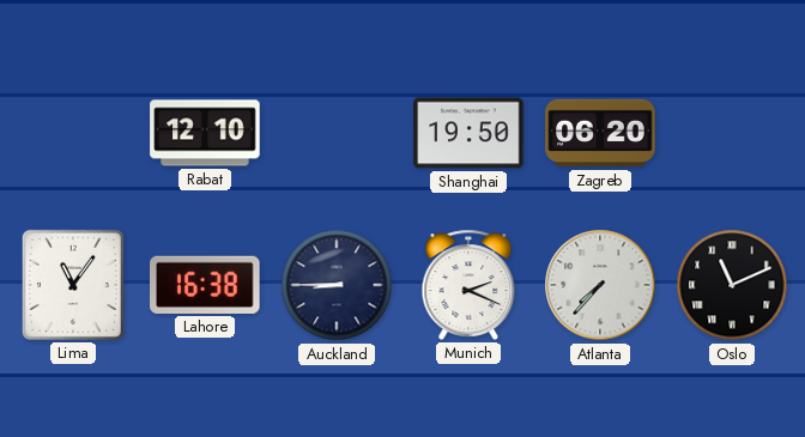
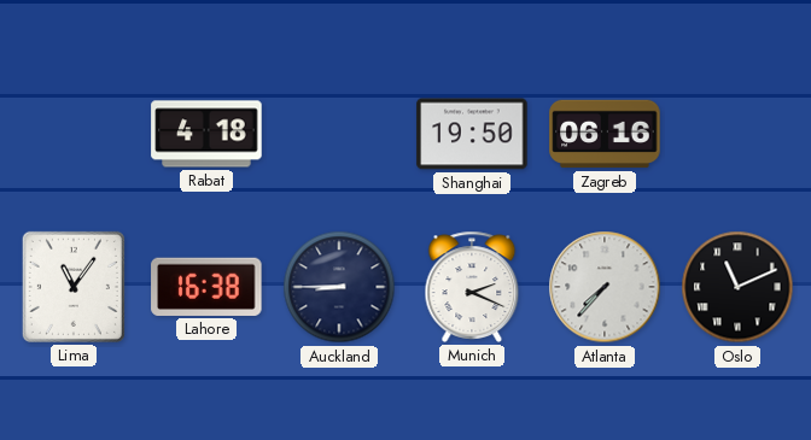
Rabat: 12:10 -> 4:18
Zagreb: 06:20 -> 06:16
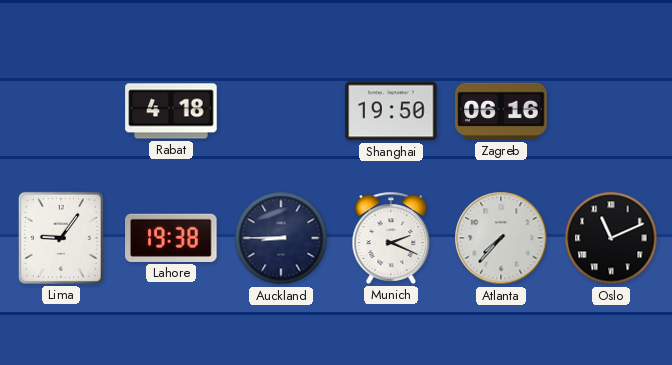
Lima: 11:06 -> 9:06
Lahore: 16:38 -> 19:38
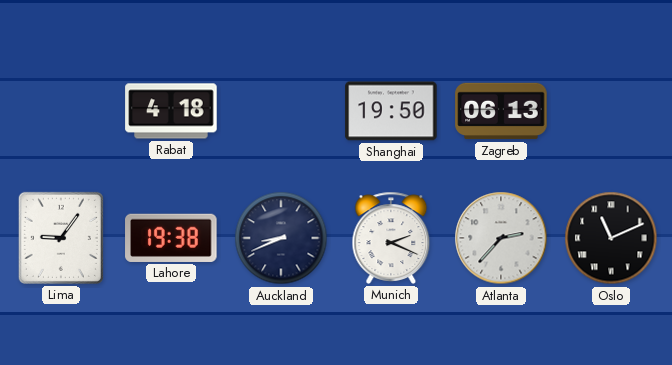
Zagreb: 06:16 -> 06:13
Auckland: 8:45 -> 8:41
Atlanta: 7:37 -> 2:37
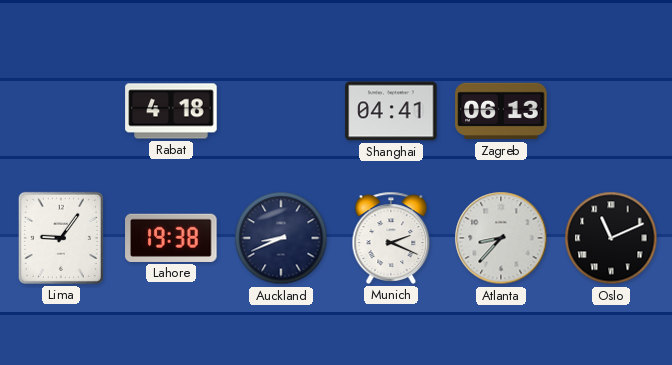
Shanghai: 19:50 -> 04:41
Atlanta: 2:37 -> 8:37
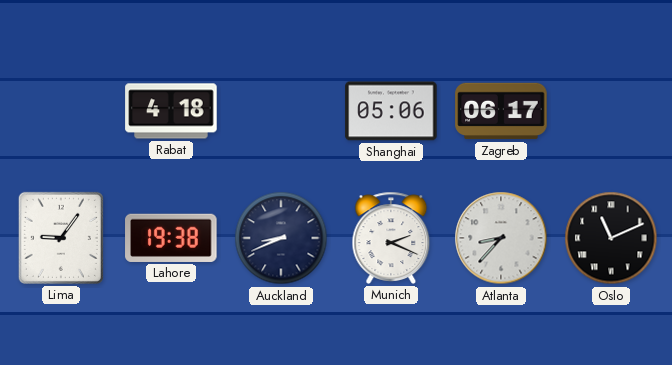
Shanghai: 04:41 -> 05:06
Zagreb: 06:13 -> 06:17
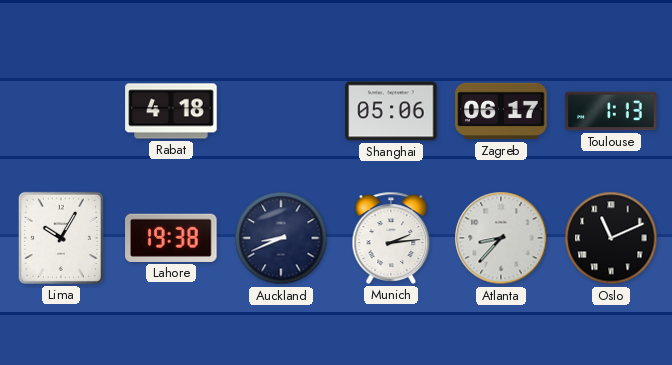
Toulouse: none -> 1:13
Lima: 9:06 -> 10:05
Munich: 2:19 -> 2:14
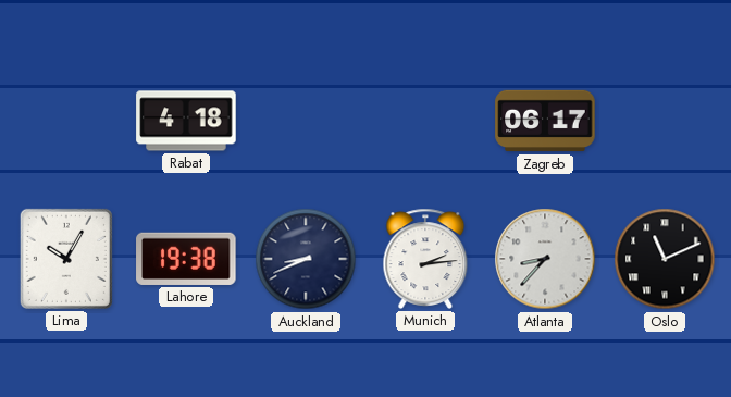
Shanghai: 05:06 -> none
Toulouse: 1:13 -> none
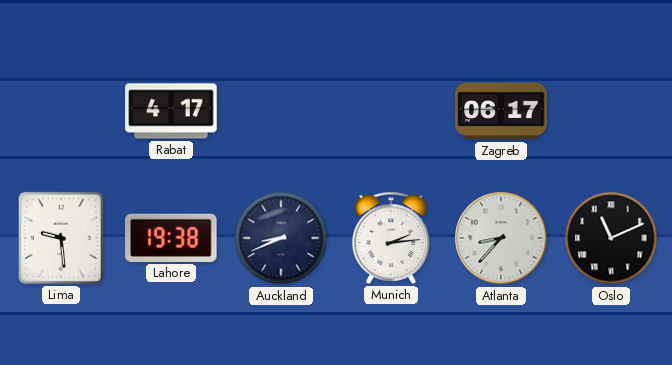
Rabat: 4:18 -> 4:17
Lima: 10:05 -> 9:29
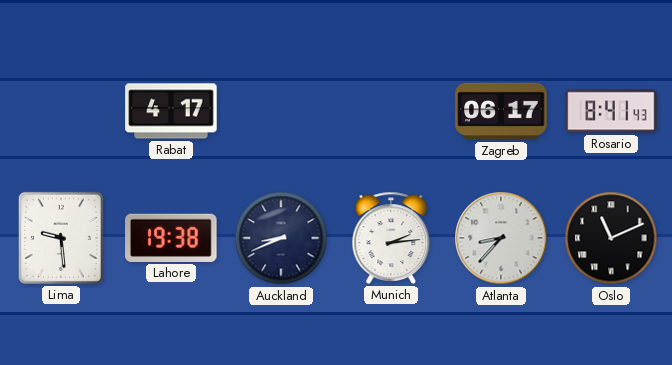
Rosario: none -> 8:41
